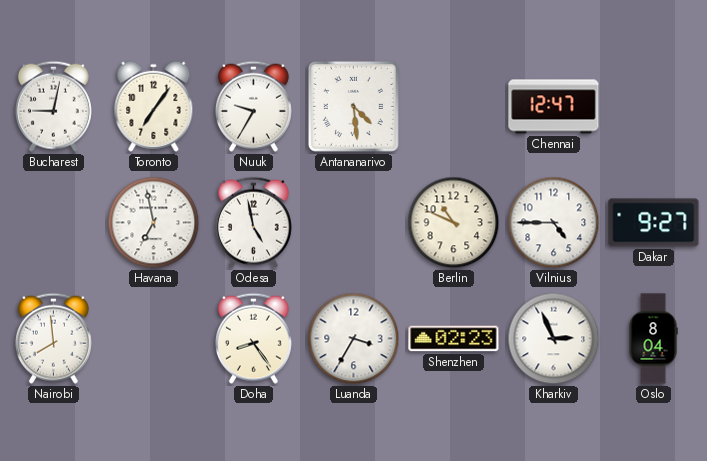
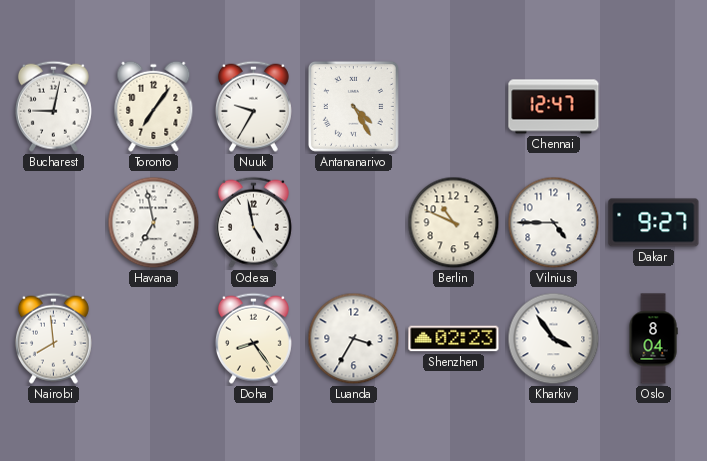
Antananarivo: 4:29 -> 4:25
Kharkiv: 2:56 -> 3:54
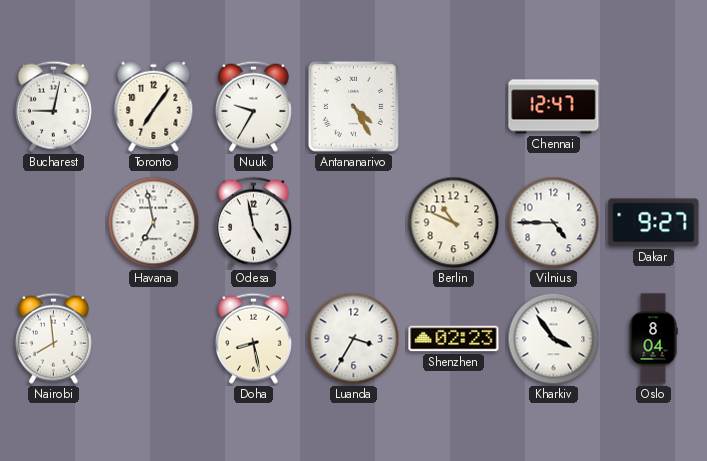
Doha: 8:24 -> 8:28
